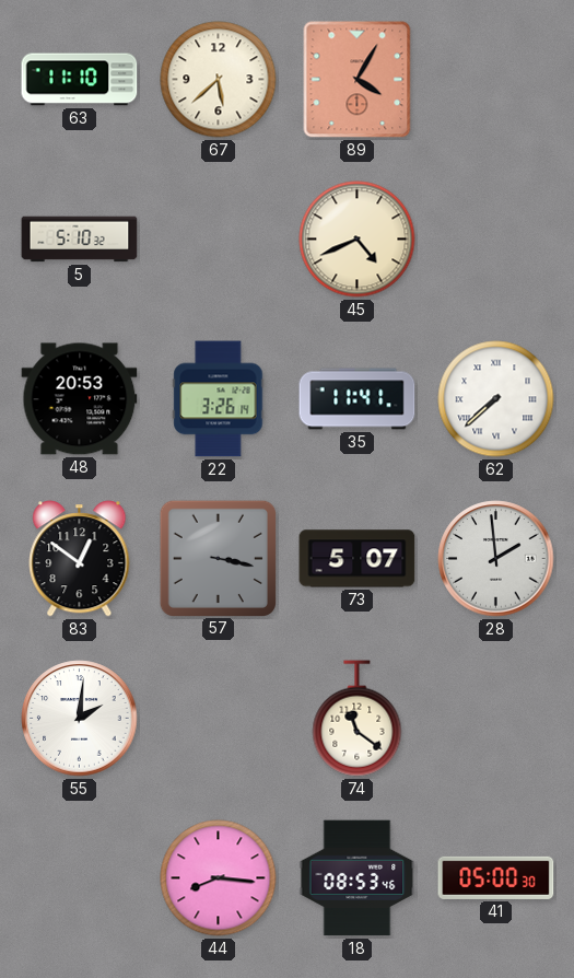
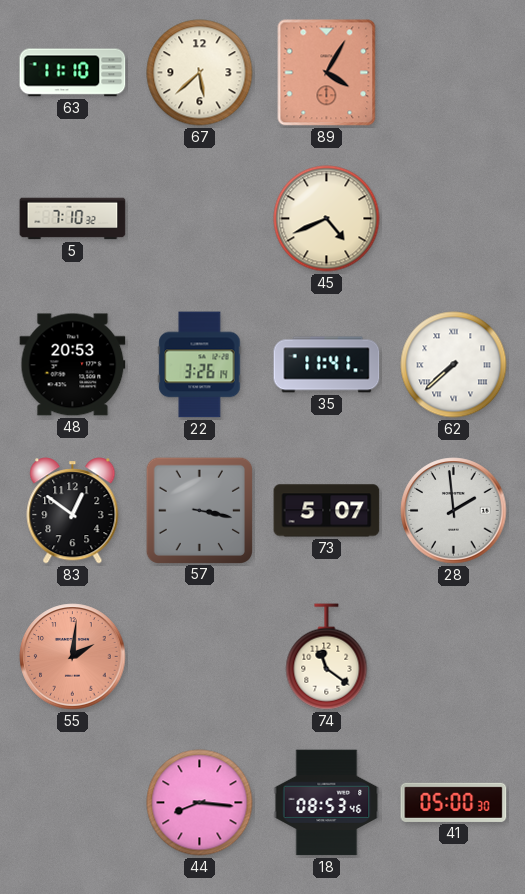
5: 5:10 -> 7:10
55 dial: white -> salmon
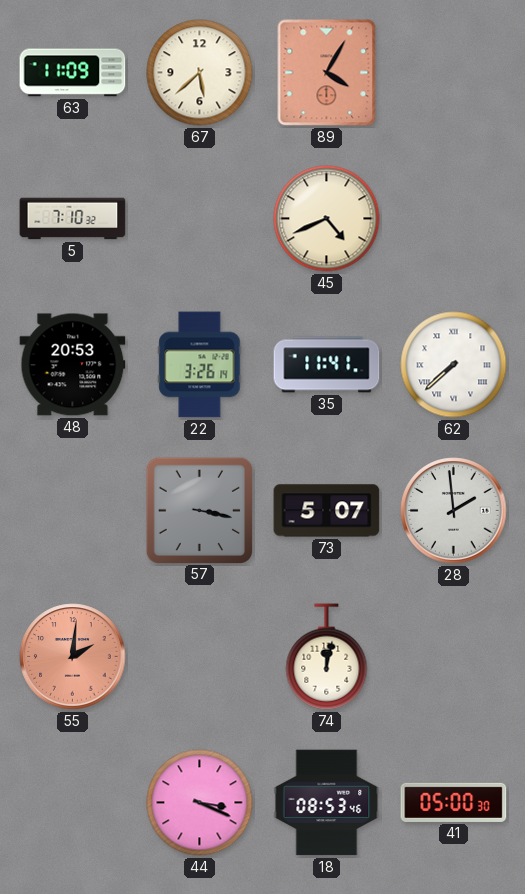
63: 11:10 -> 11:09
83: 12:51 -> none
74: 11:21 -> 12:02
44: 8:16 -> 3:19
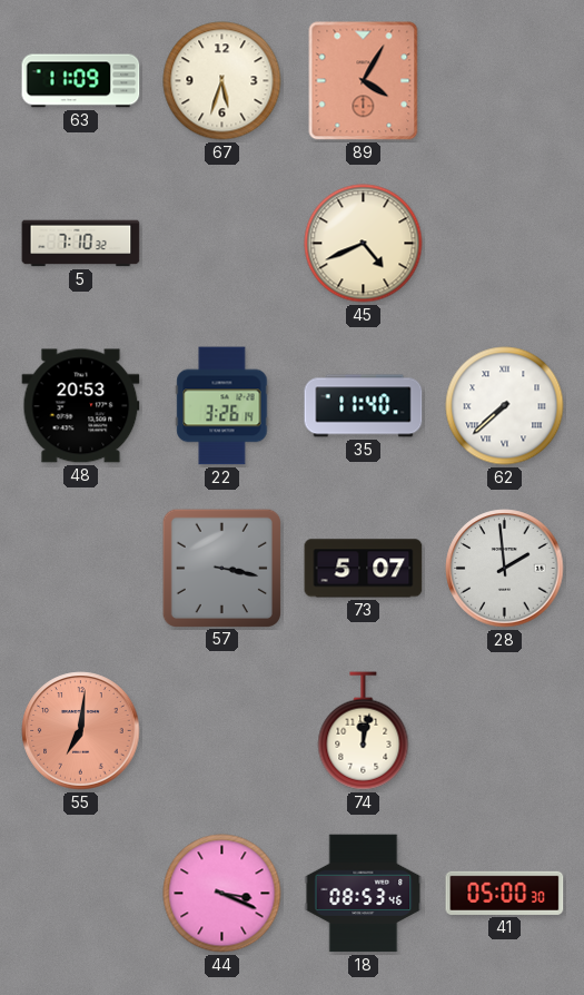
67: 5:38 -> 5:33
35: 11:41 -> 11:40
55: 2:01 -> 7:01
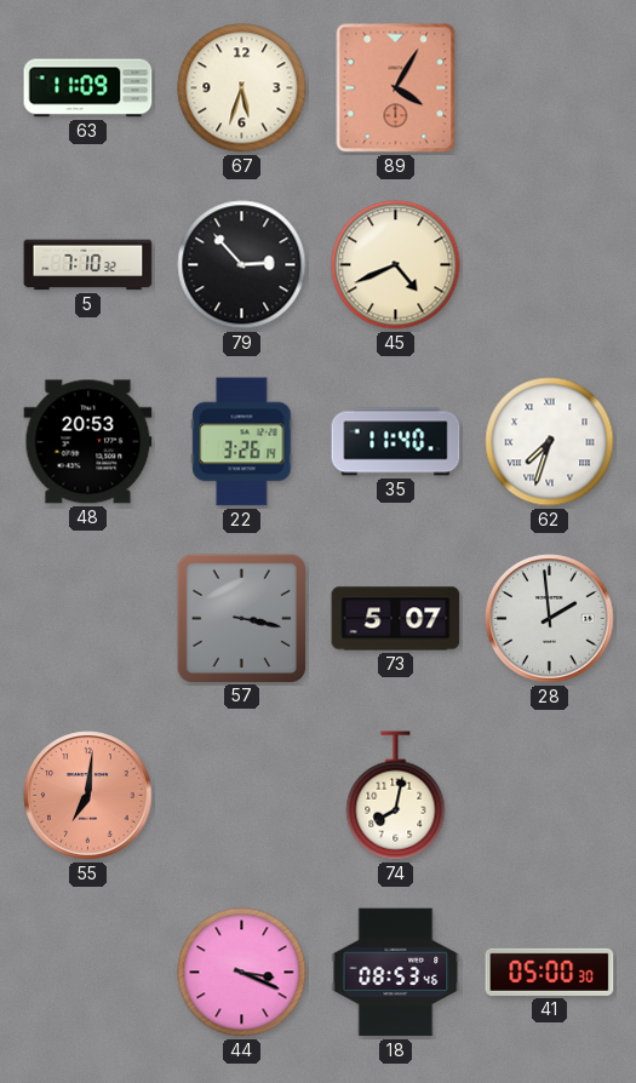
79: none -> 2:53
62: 7:38 -> 7:33
74: 12:02 -> 8:02
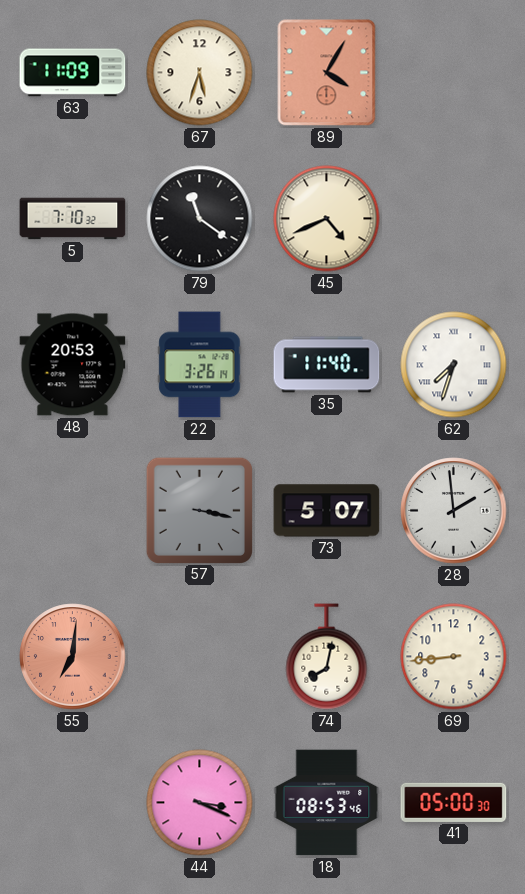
79: 2:53 -> 11:21
69: none -> 8:44
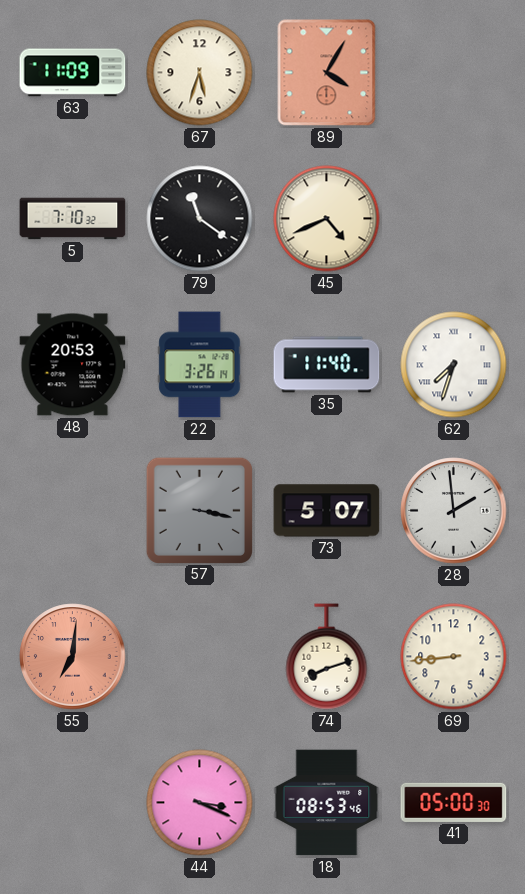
74: 8:02 -> 8:12
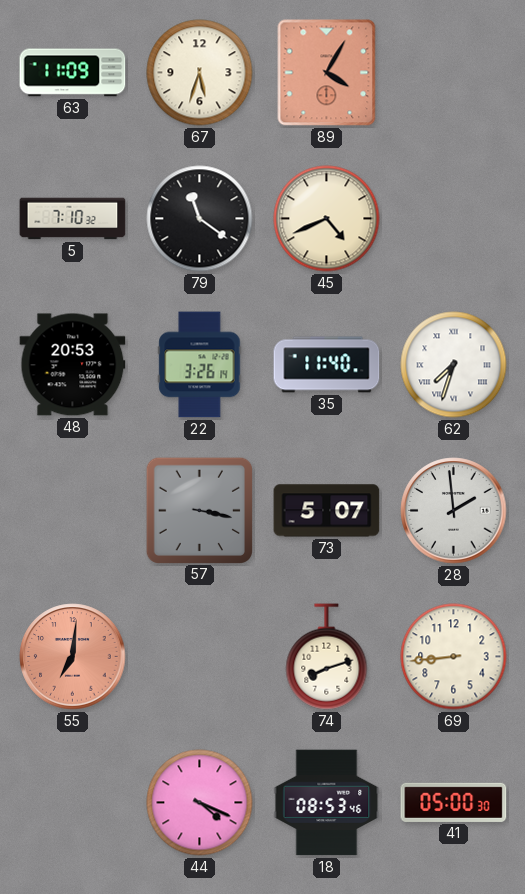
44: 3:19 -> 4:19
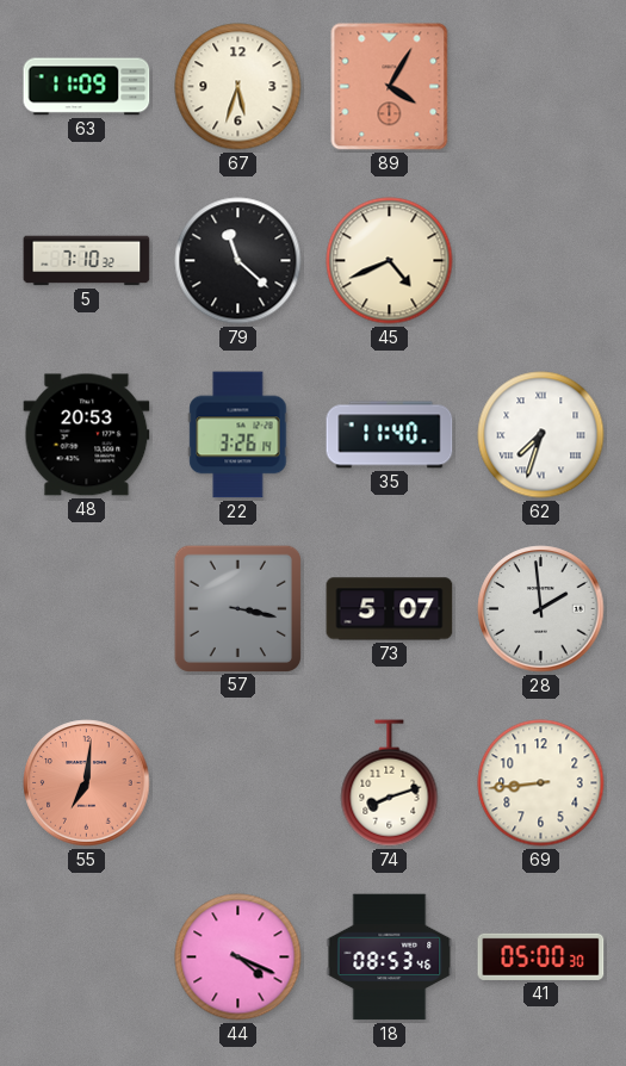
79: 11:21 -> 11:22
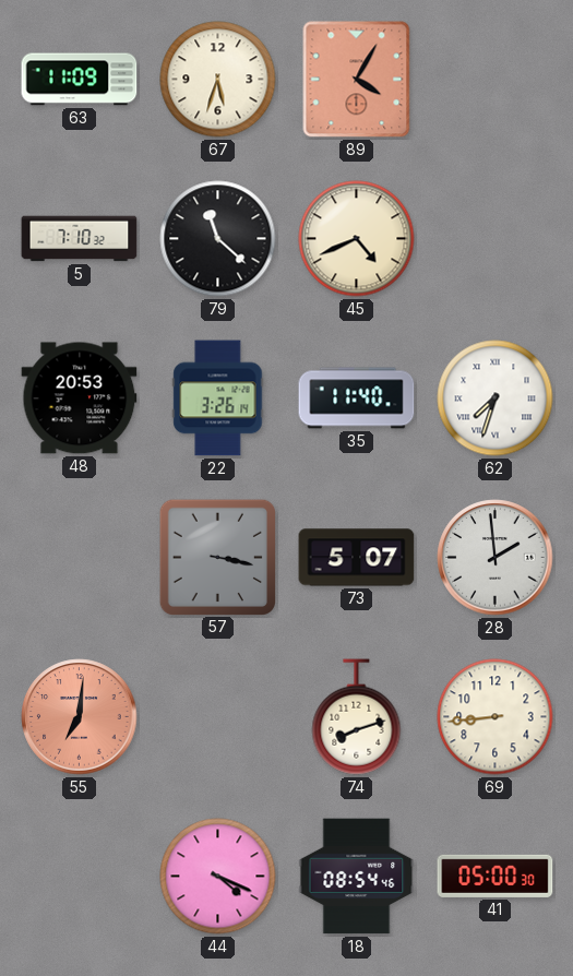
18: 08:53 -> 08:54
